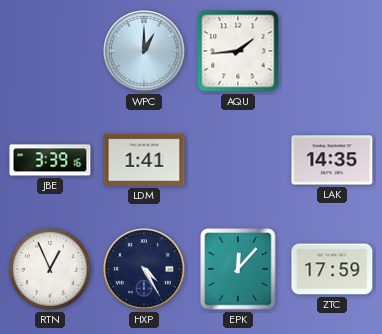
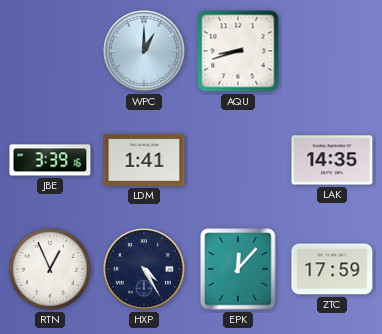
AQU: 1:44 -> 8:42
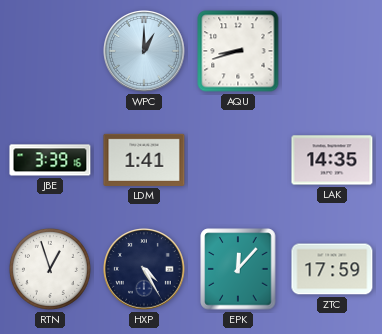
RTN: 12:56 -> 12:57
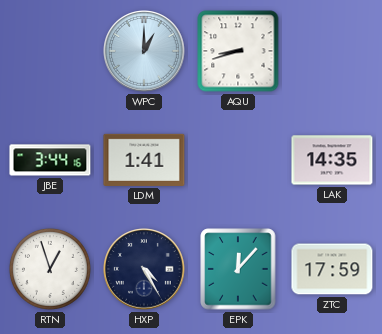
JBE: 3:39 -> 3:44
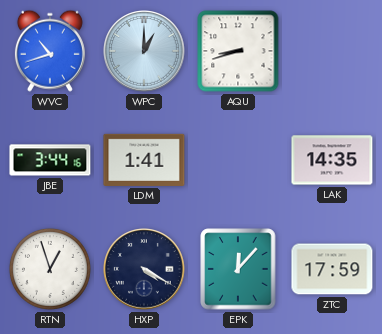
WVC: none -> 10:42
HXP: 4:25 -> 4:20
